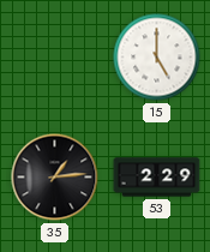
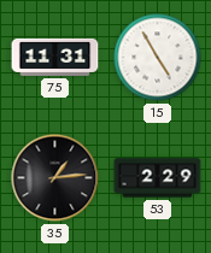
75: none -> 11:31
15: 5:00 -> 4:55
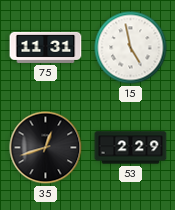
15: 4:55 -> 4:58
35: 1:14 -> 12:42
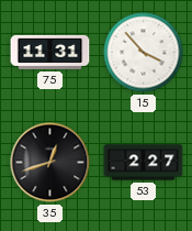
15: 4:58 -> 3:53
53: 2:29 -> 2:27
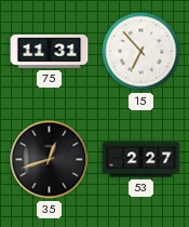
15: 3:53 -> 6:53
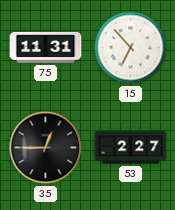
35: 12:42 -> 12:45
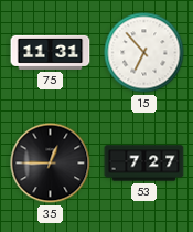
53: 2:27 -> 7:27
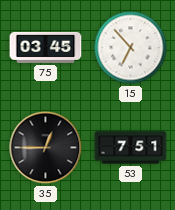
75: 11:31 -> 03:45
53: 7:27 -> 7:51
